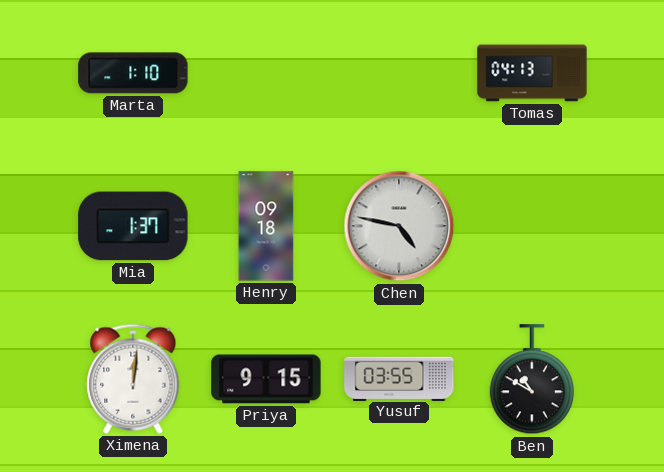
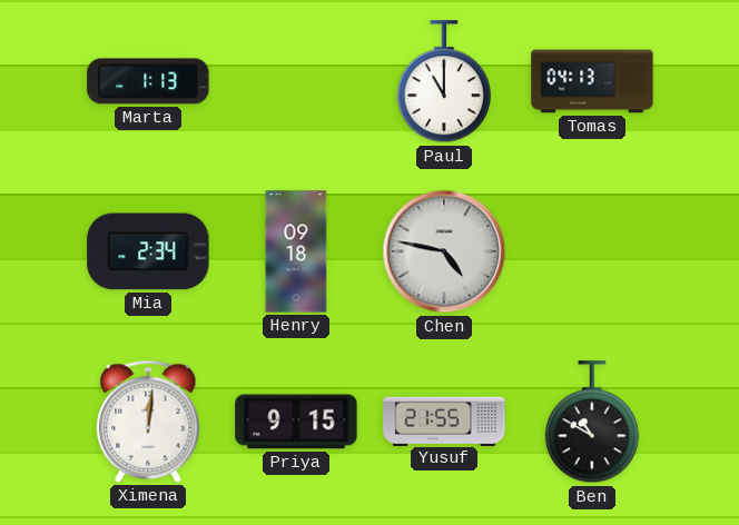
Marta: 1:10 -> 1:13
Paul: none -> 11:00
Mia: 1:37 -> 2:34
Yusuf: 03:55 -> 21:55
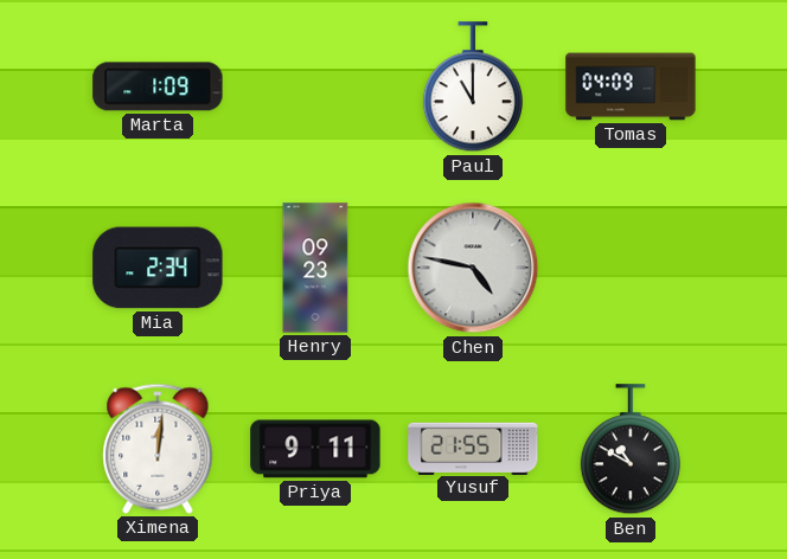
Marta: 1:13 -> 1:09
Tomas: 04:13 -> 04:09
Henry: 09:18 -> 09:23
Priya: 9:15 -> 9:11
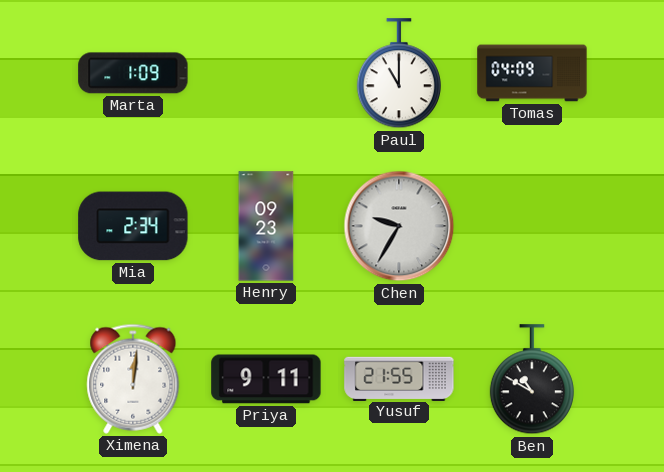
Chen: 4:47 -> 9:35
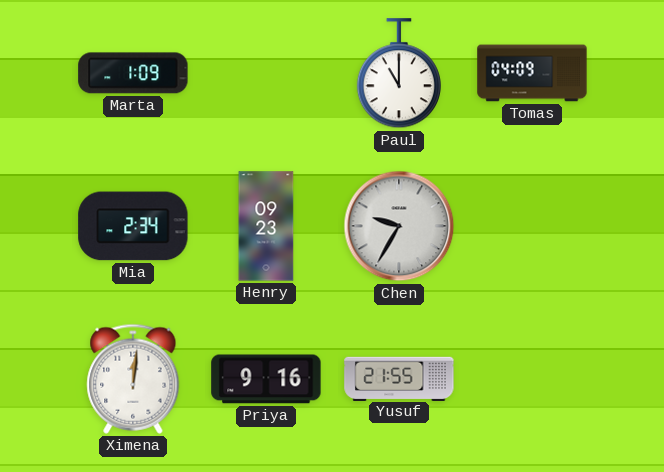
Priya: 9:11 -> 9:16
Ben: 10:50 -> none
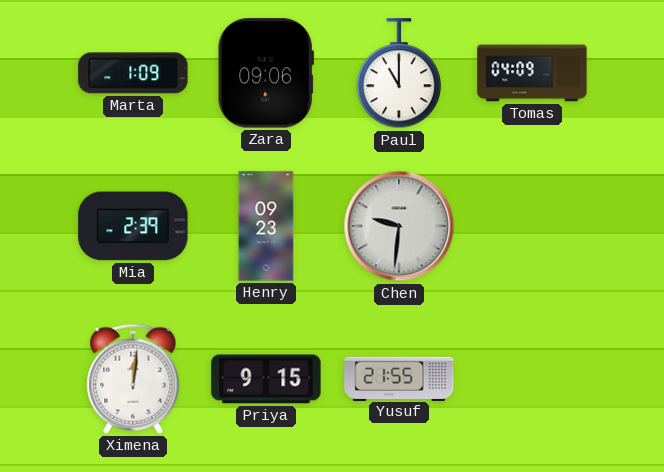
Zara: none -> 09:06
Mia: 2:34 -> 2:39
Chen: 9:35 -> 9:31
Priya: 9:16 -> 9:15
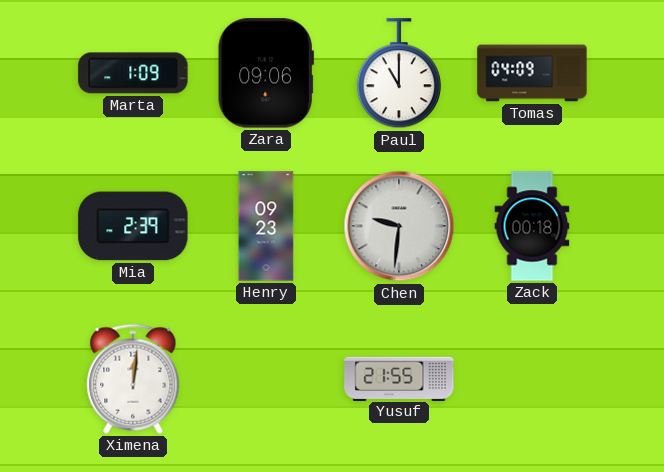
Zack: none -> 00:18
Priya: 9:15 -> none
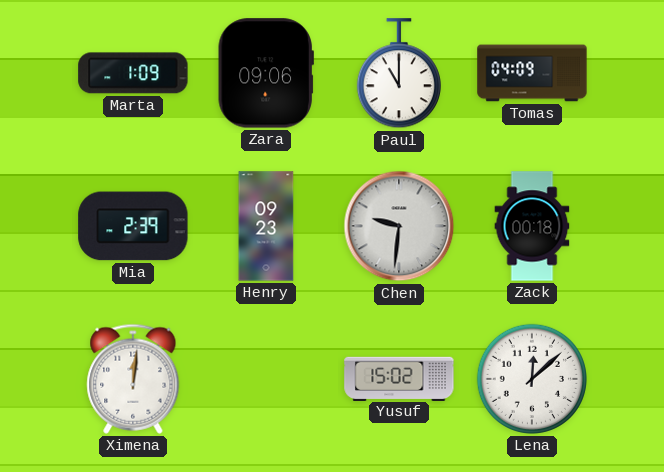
Yusuf: 21:55 -> 15:02
Lena: none -> 12:08
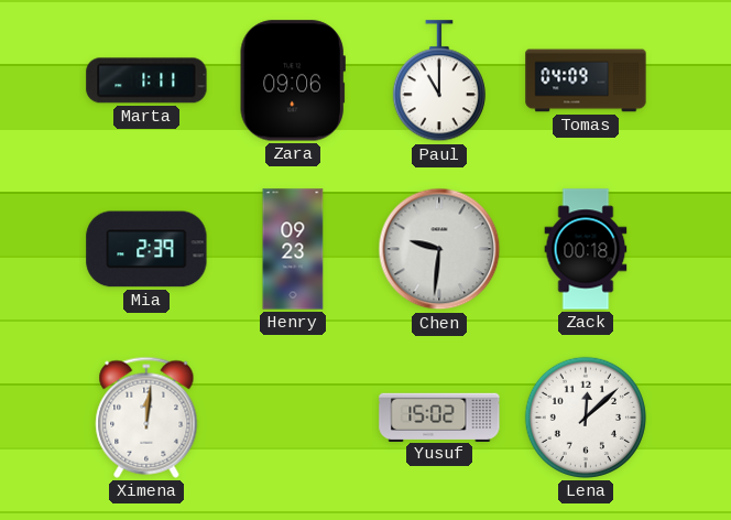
Marta: 1:09 -> 1:11
